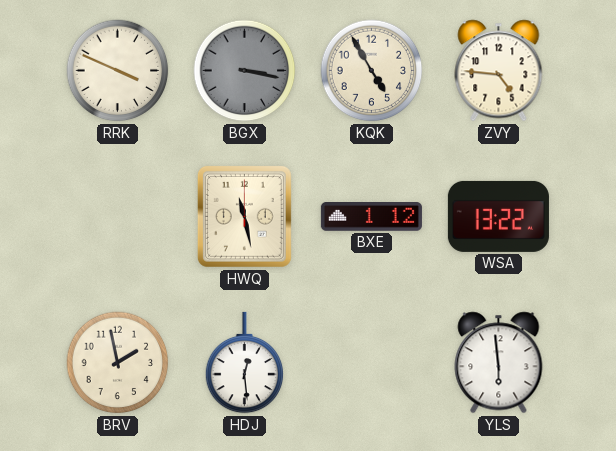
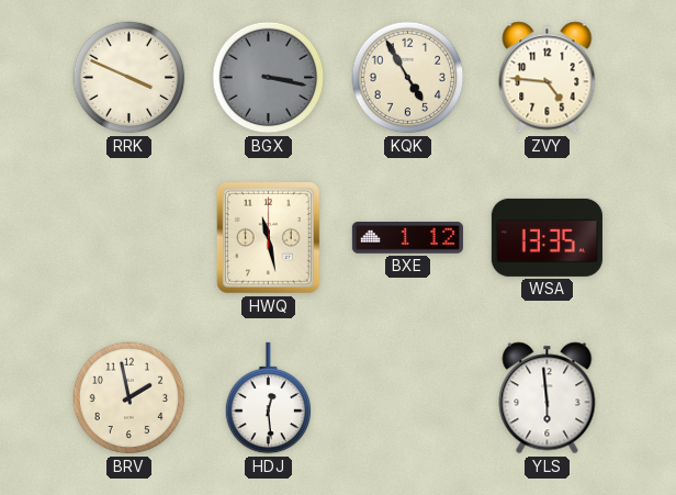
WSA: 13:22 -> 13:35
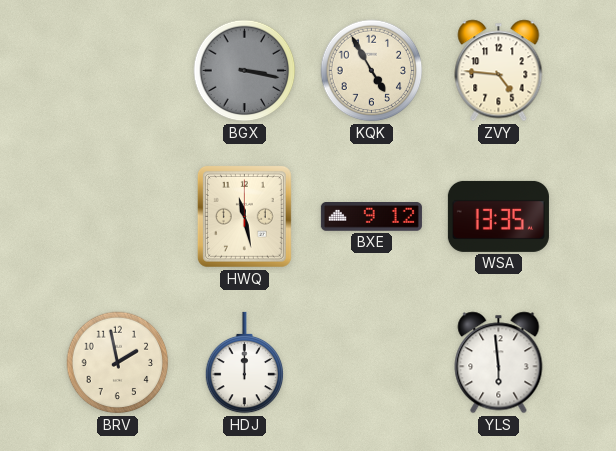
RRK: 3:49 -> none
BXE: 1:12 -> 9:12
HDJ: 12:29 -> 12:00
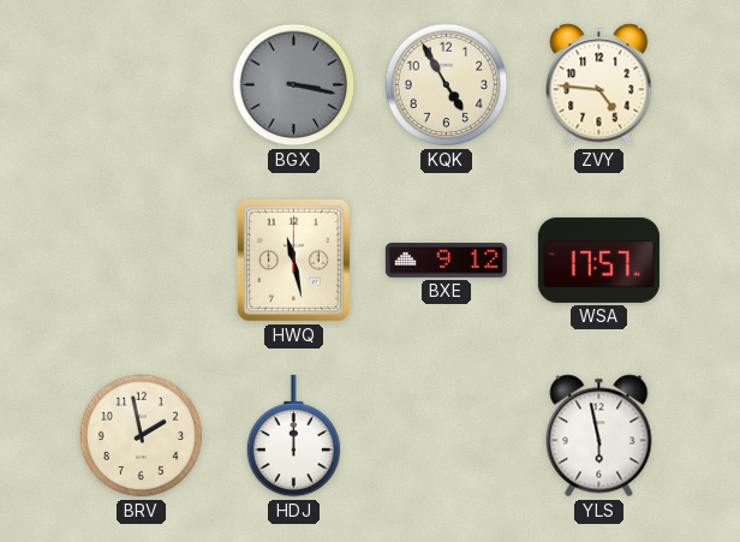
WSA: 13:35 -> 17:57
YLS: 5:59 -> 5:58
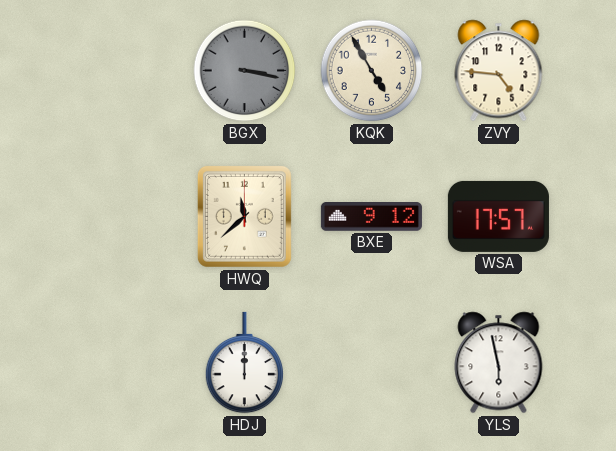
HWQ: 11:28 -> 11:38
BRV: 1:58 -> none
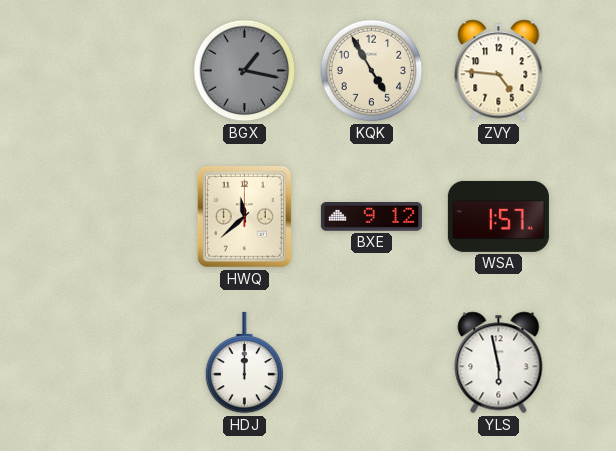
BGX: 3:17 -> 1:17
WSA: 17:57 -> 1:57
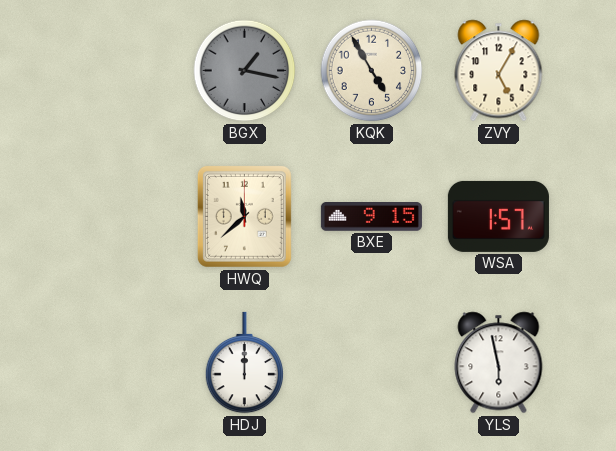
ZVY: 4:46 -> 5:05
BXE: 9:12 -> 9:15
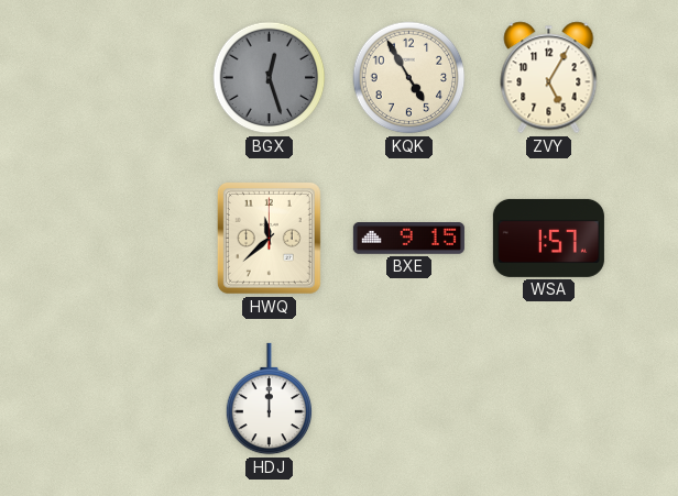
BGX: 1:17 -> 12:27
YLS: 5:58 -> none
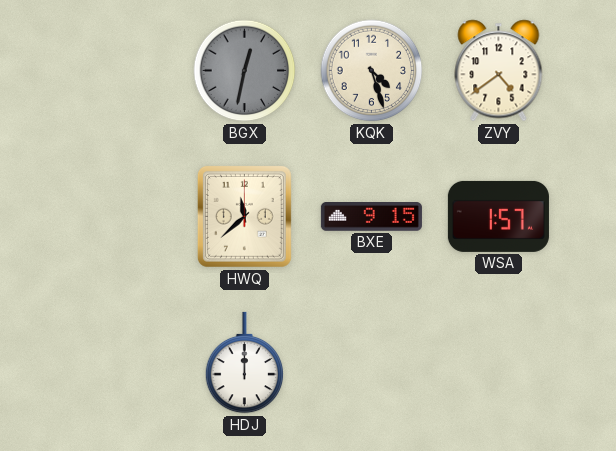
BGX: 12:27 -> 12:32
KQK: 4:55 -> 4:27
ZVY: 5:05 -> 4:39
